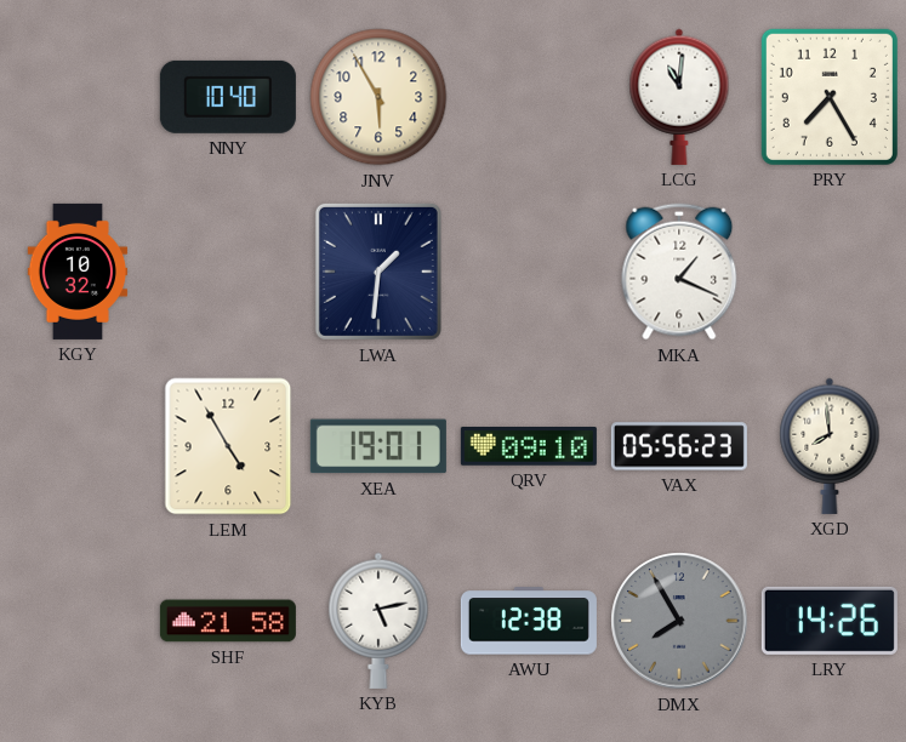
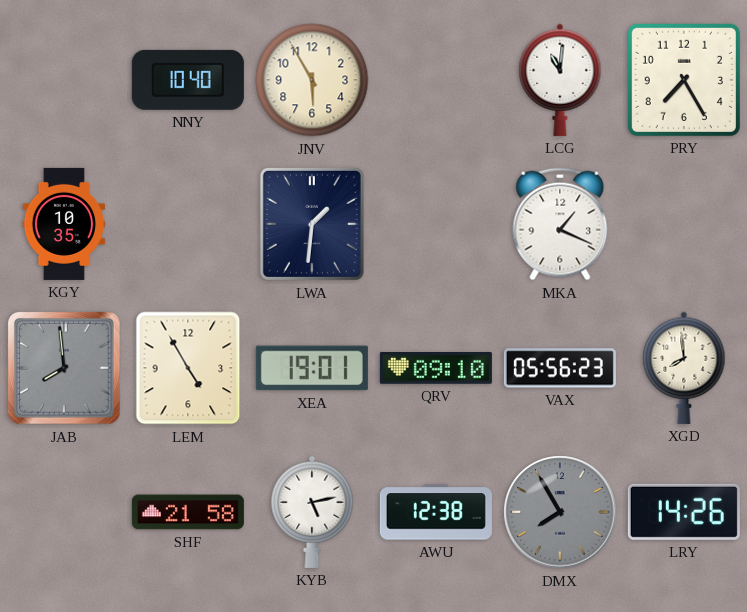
KGY: 10:32 -> 10:35
JAB: none -> 7:59
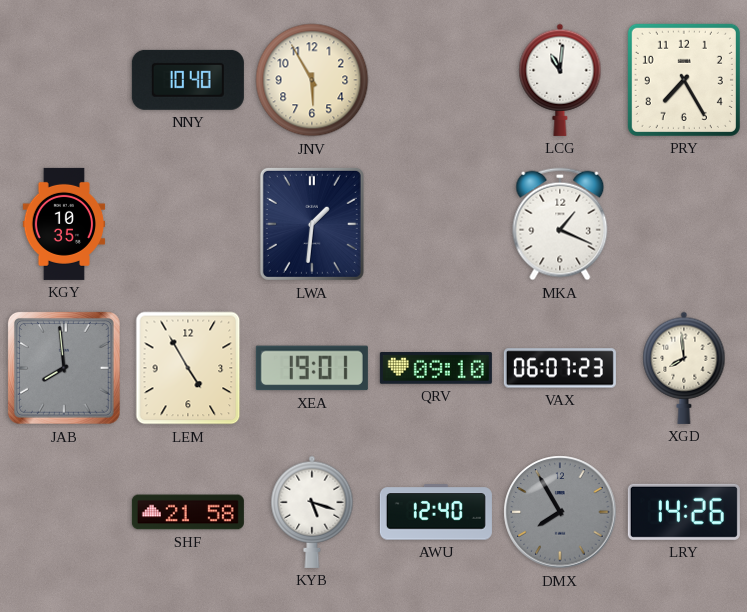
VAX: 05:56 -> 06:07
KYB: 5:13 -> 5:18
AWU: 12:38 -> 12:40
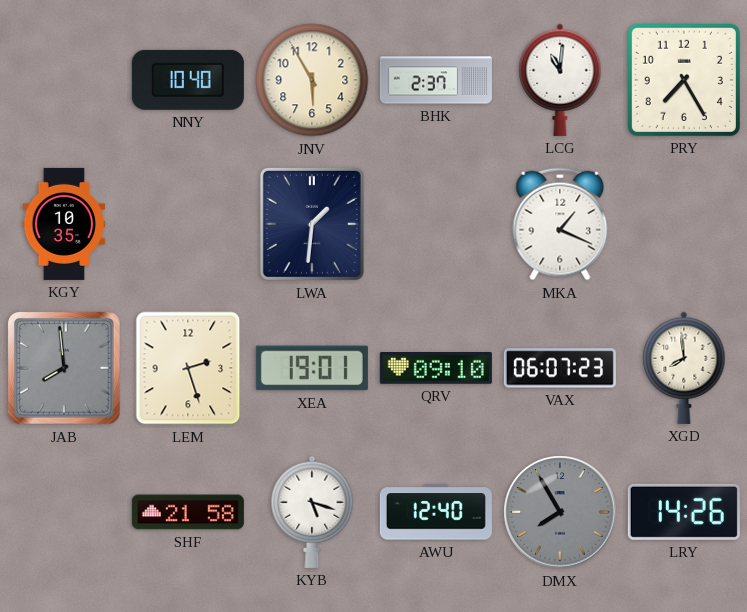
BHK: none -> 2:37
LEM: 4:55 -> 2:27
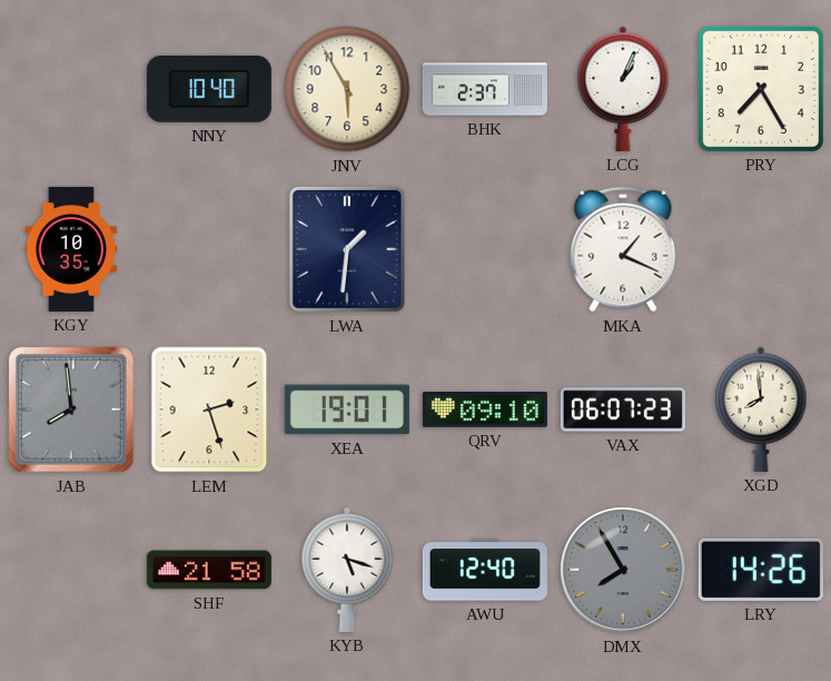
LCG: 11:01 -> 1:04
